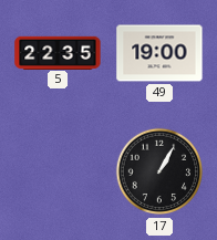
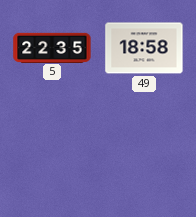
49: 19:00 -> 18:58
17: 1:05 -> none
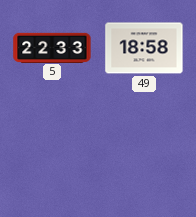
5: 22:35 -> 22:33
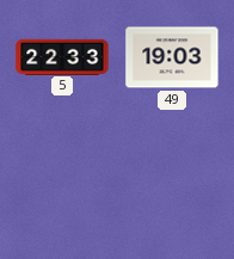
49: 18:58 -> 19:03
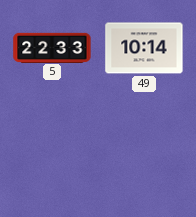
49: 19:03 -> 10:14
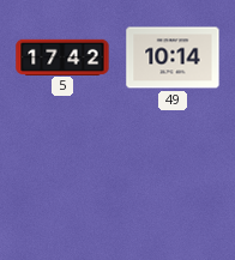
5: 22:33 -> 17:42
